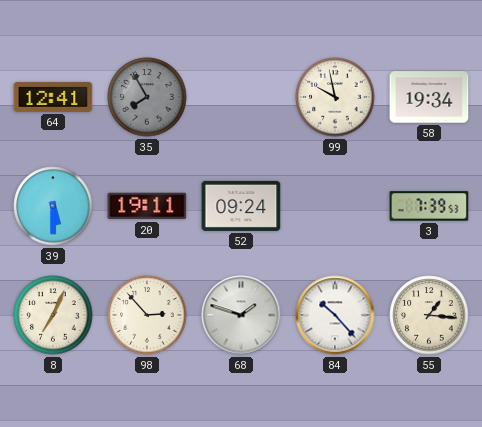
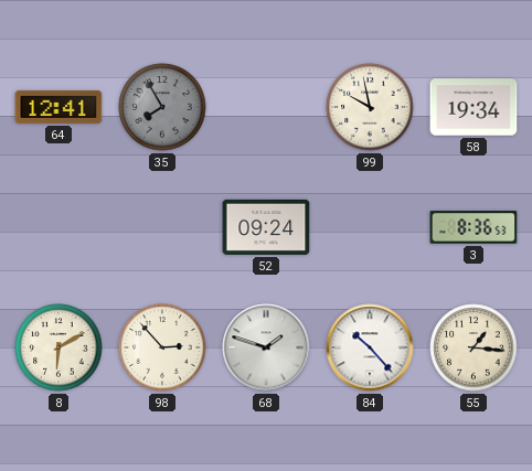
39: 5:30 -> none
20: 19:11 -> none
3: 7:39 -> 8:36
8: 7:04 -> 6:10
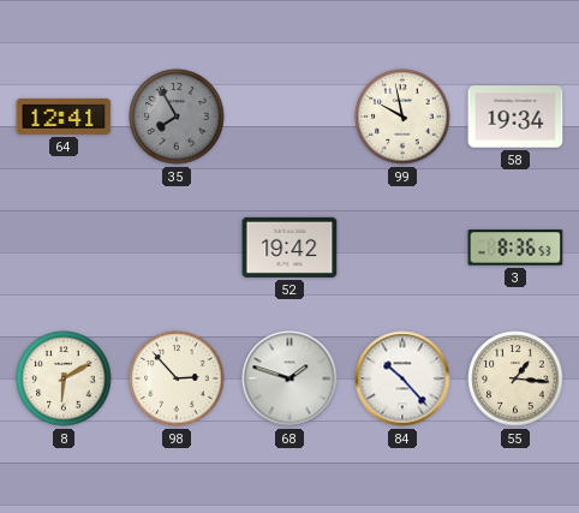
52: 09:24 -> 19:42
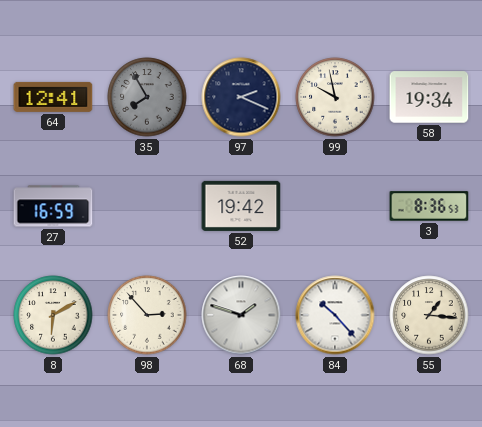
97: none -> 2:19
27: none -> 16:59
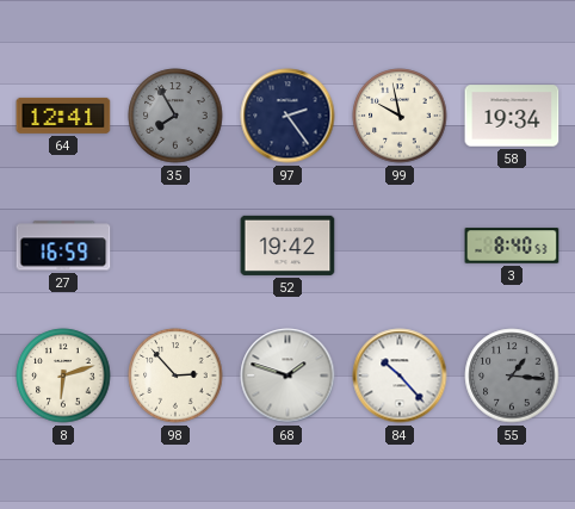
97: 2:19 -> 2:24
3: 8:36 -> 8:40
8: 6:10 -> 6:12
55 dial: cream -> grey
